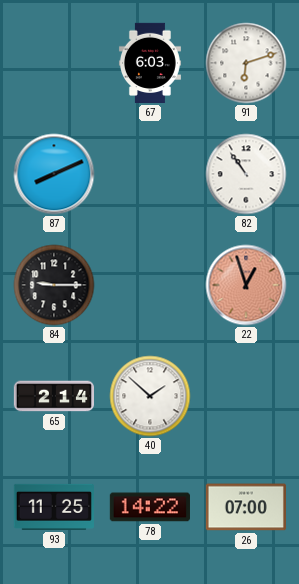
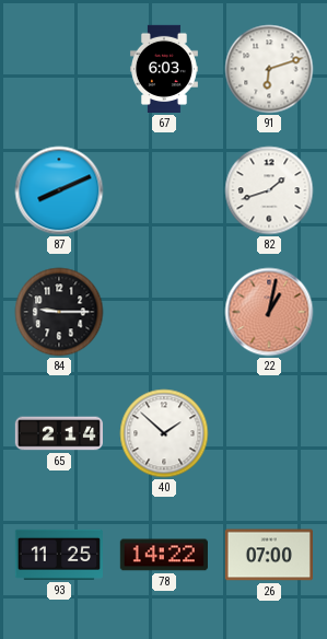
82: 10:54 -> 1:42
22: 12:57 -> 1:02
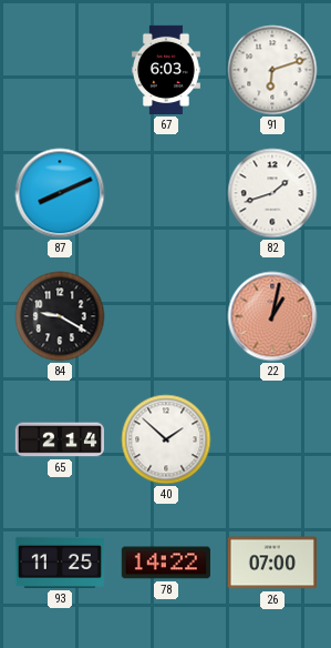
84: 9:15 -> 9:20
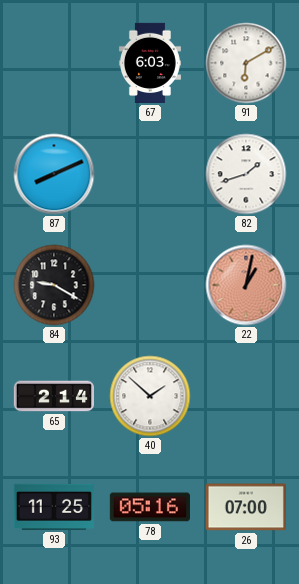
91: 6:12 -> 6:10
78: 14:22 -> 05:16
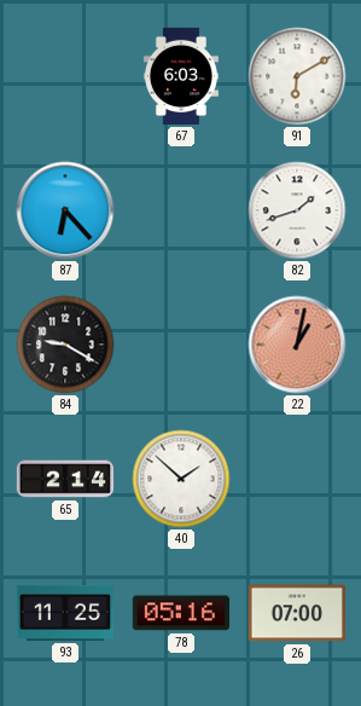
87: 8:11 -> 6:23
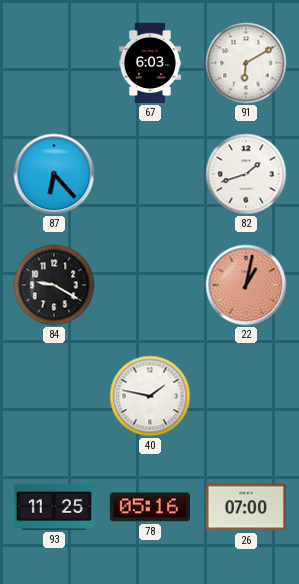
65: 2:14 -> none
40: 1:52 -> 1:47
